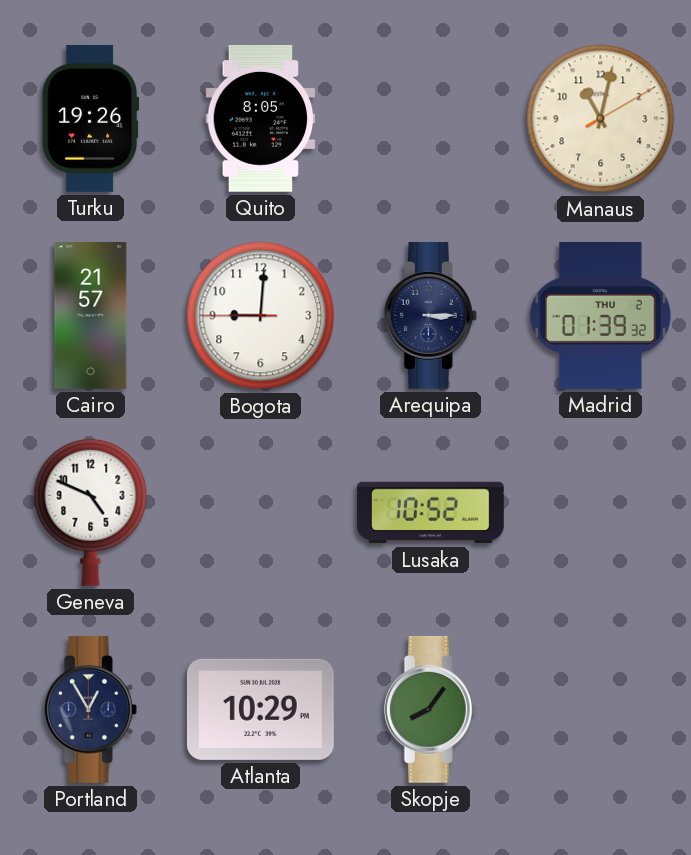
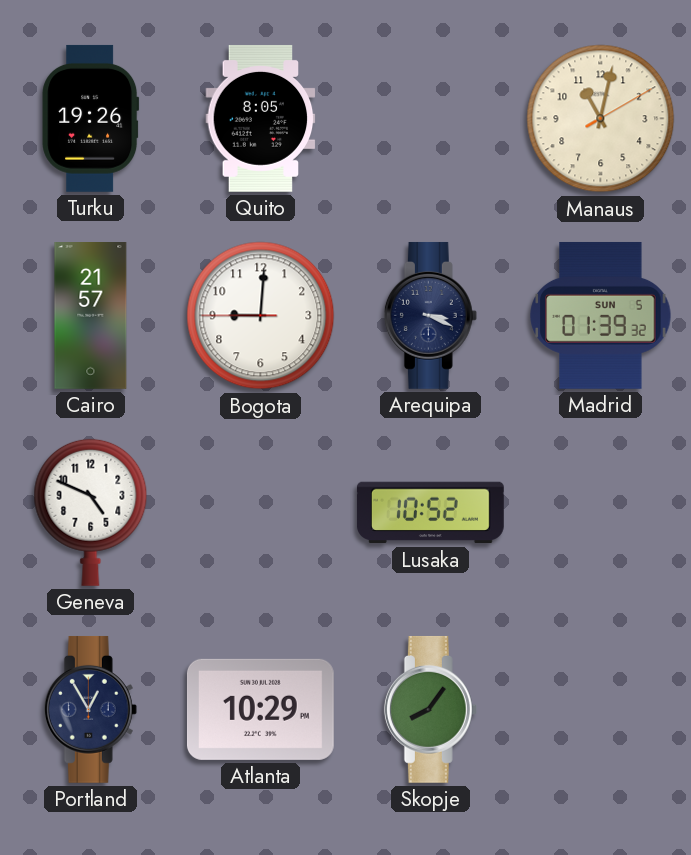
Arequipa: 3:15 -> 3:19
Madrid date: THU 2 -> SUN 5
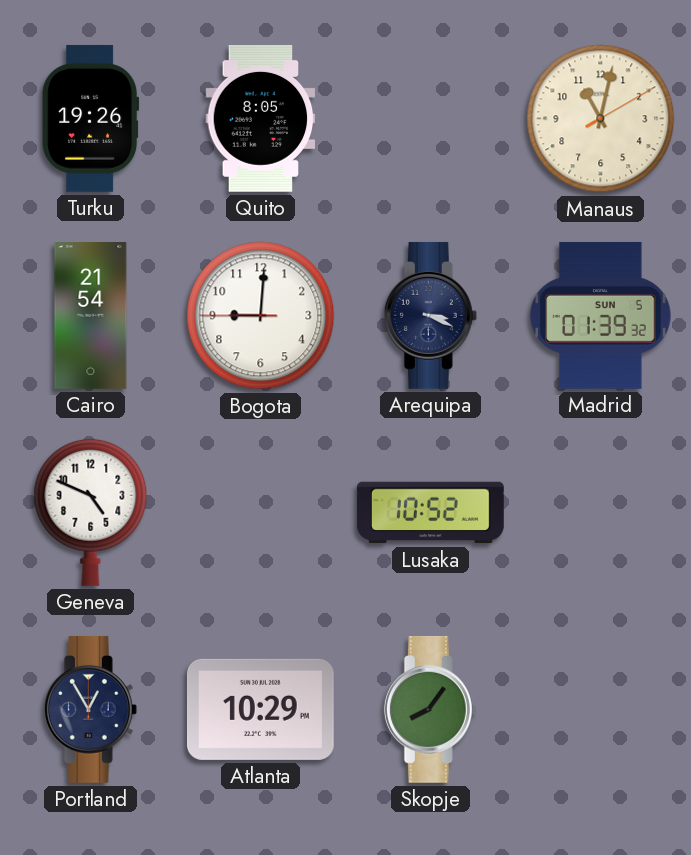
Cairo: 21:57 -> 21:54
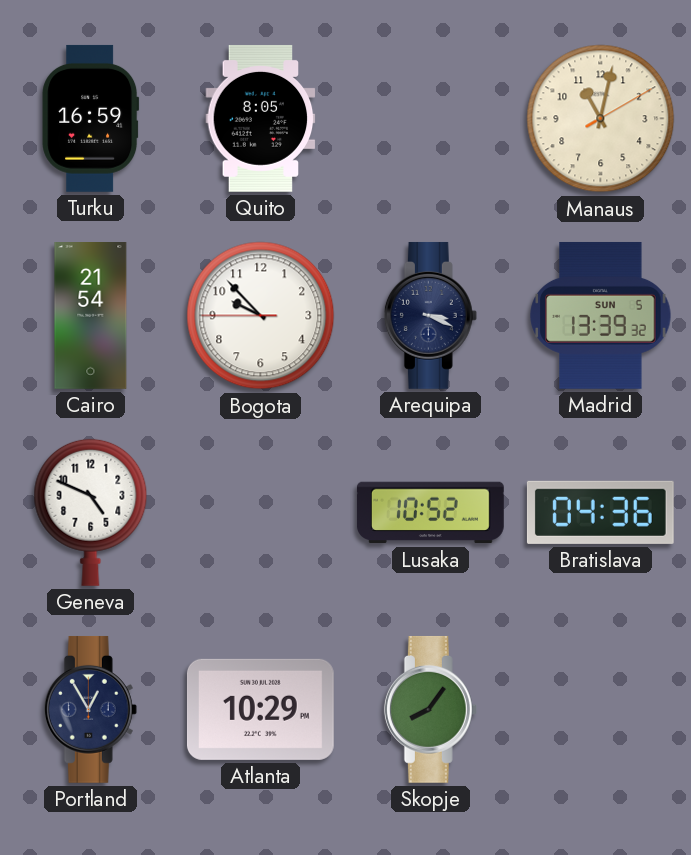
Turku: 19:26 -> 16:59
Bogota: 9:00 -> 9:52
Madrid: 01:39 -> 13:39
Bratislava: none -> 04:36
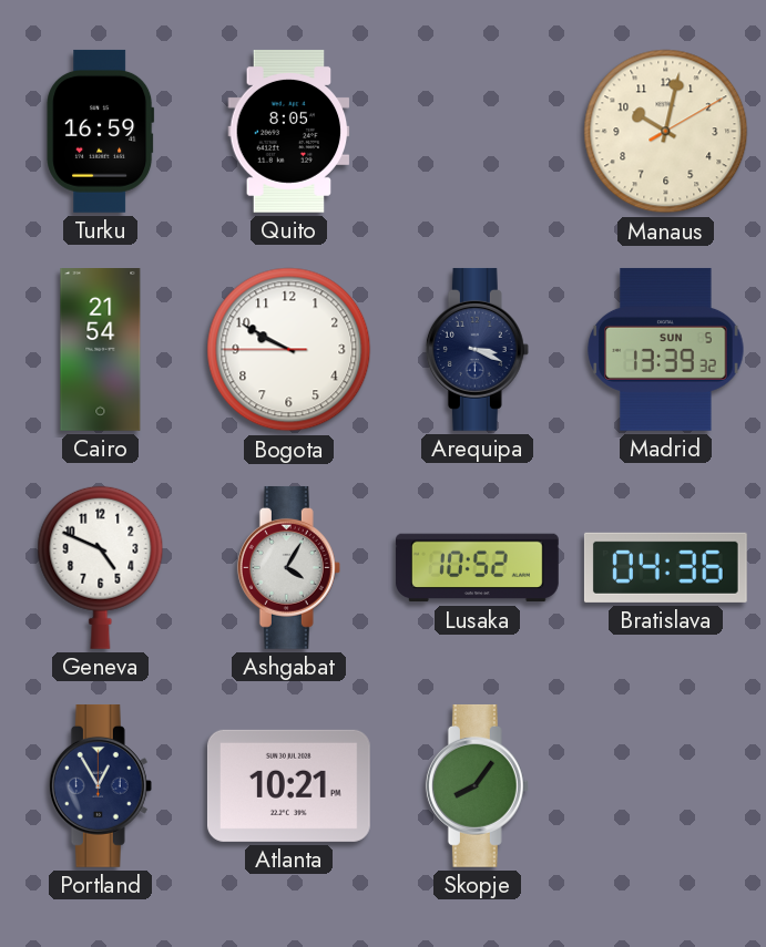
Manaus: 11:02 -> 10:02
Bogota: 9:52 -> 9:49
Ashgabat: none -> 4:05
Atlanta: 10:29 -> 10:21
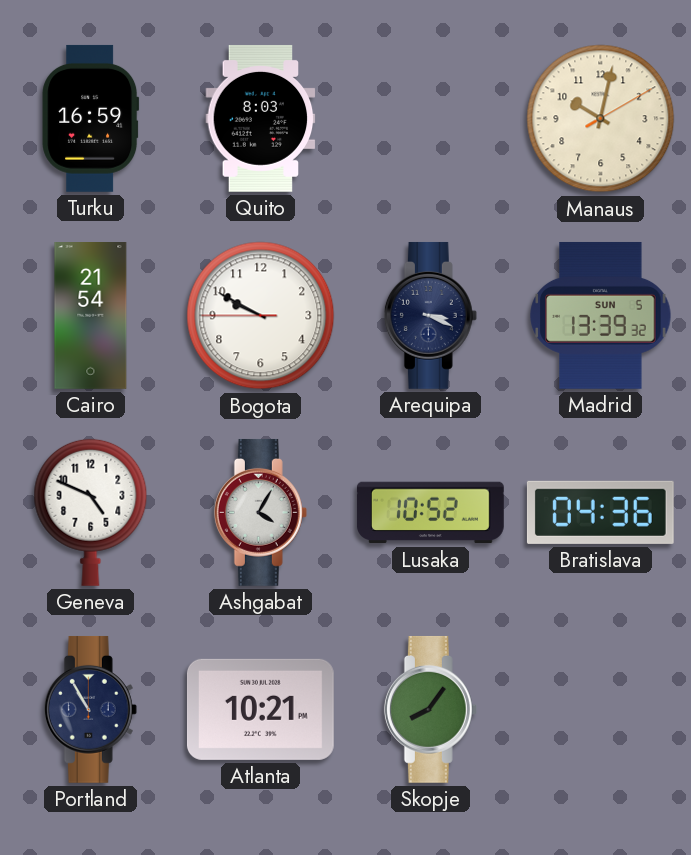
Quito: 8:05 -> 8:03
Portland: 12:55 -> 10:55
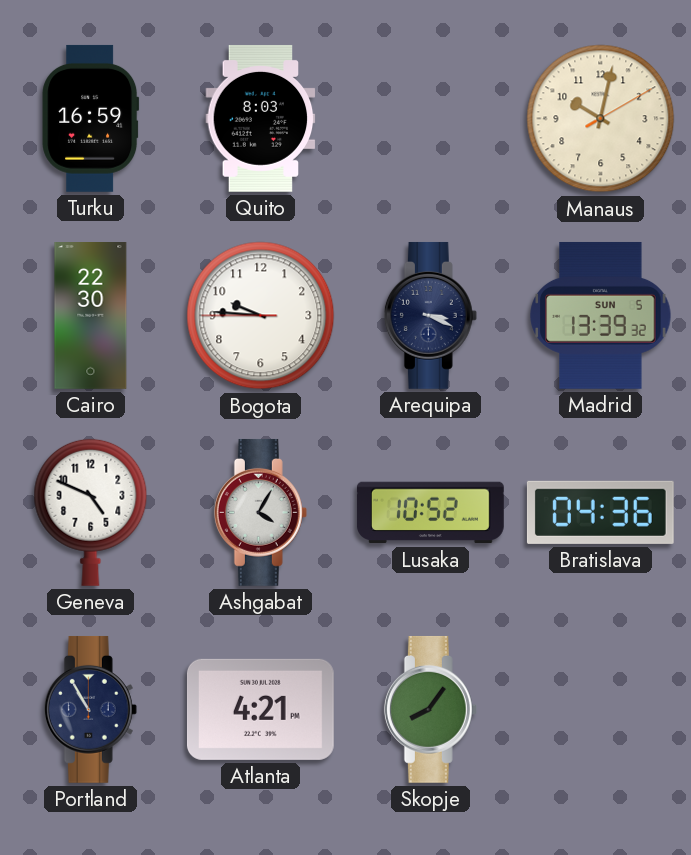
Cairo: 21:54 -> 22:30
Bogota: 9:49 -> 9:45
Atlanta: 10:21 -> 4:21
